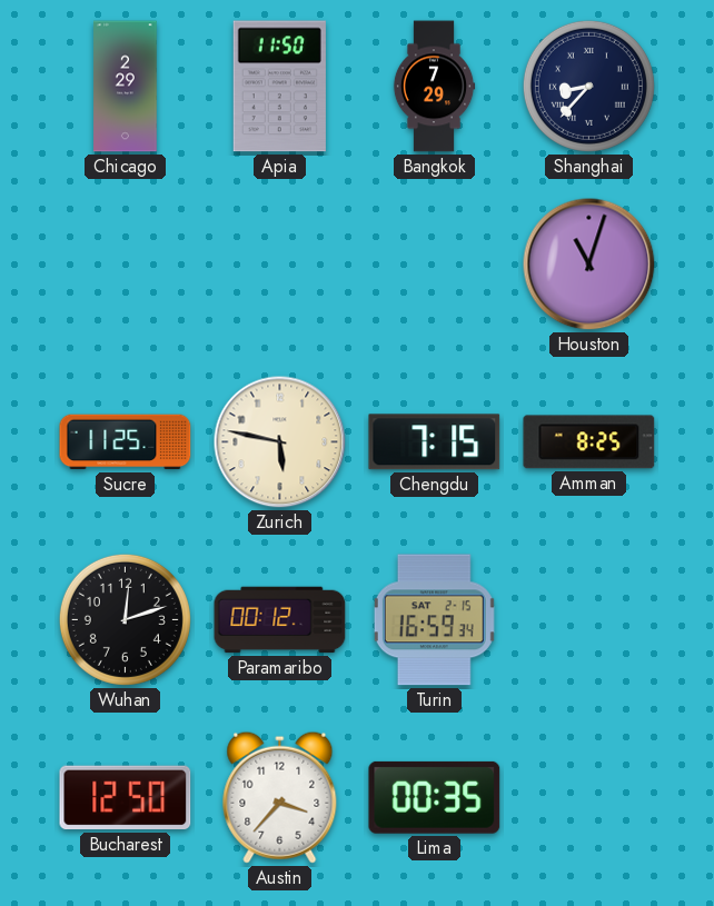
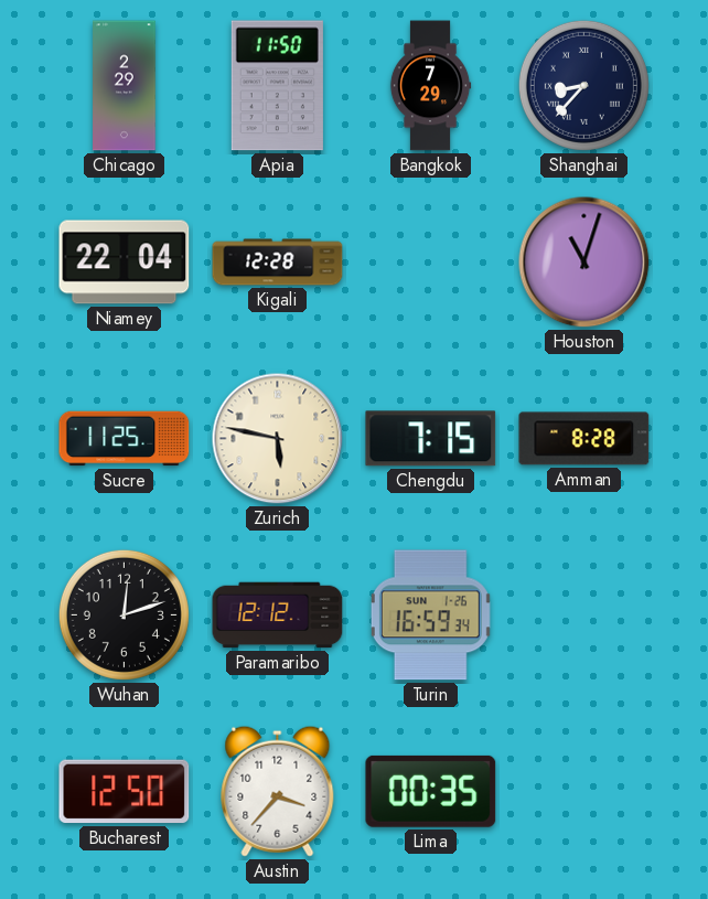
Niamey: none -> 22:04
Kigali: none -> 12:28
Amman: 8:25 -> 8:28
Paramaribo: 00:12 -> 12:12
Turin date: SAT 2-15 -> SUN 1-26
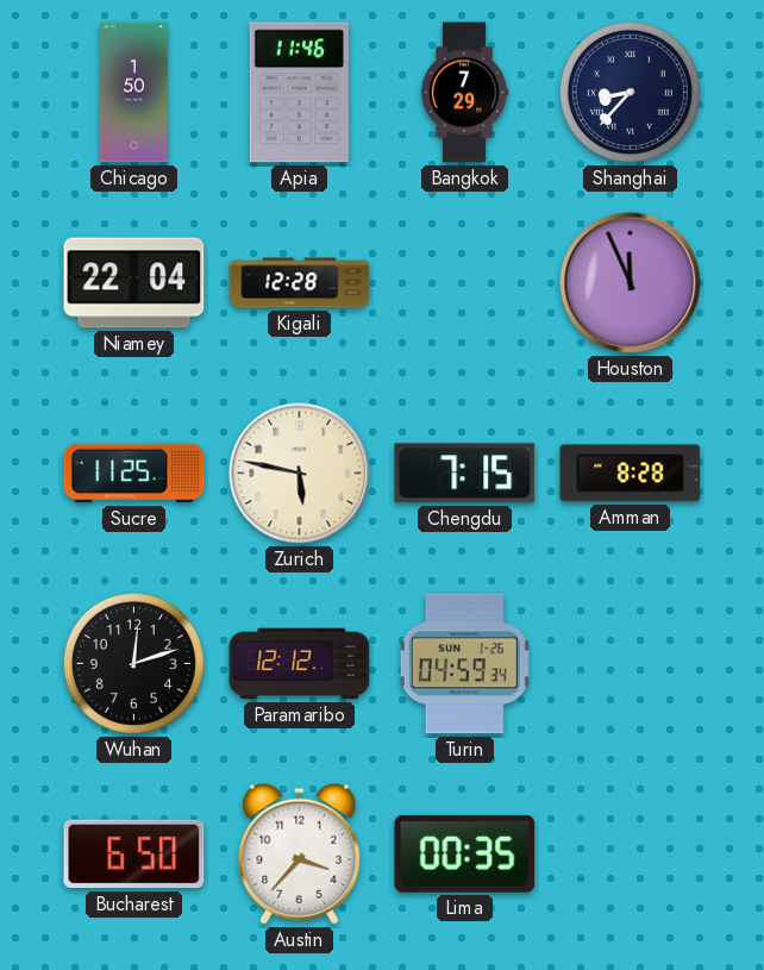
Chicago: 2:29 -> 1:50
Apia: 11:50 -> 11:46
Houston: 11:03 -> 11:56
Turin: 16:59 -> 04:59
Bucharest: 12:50 -> 6:50
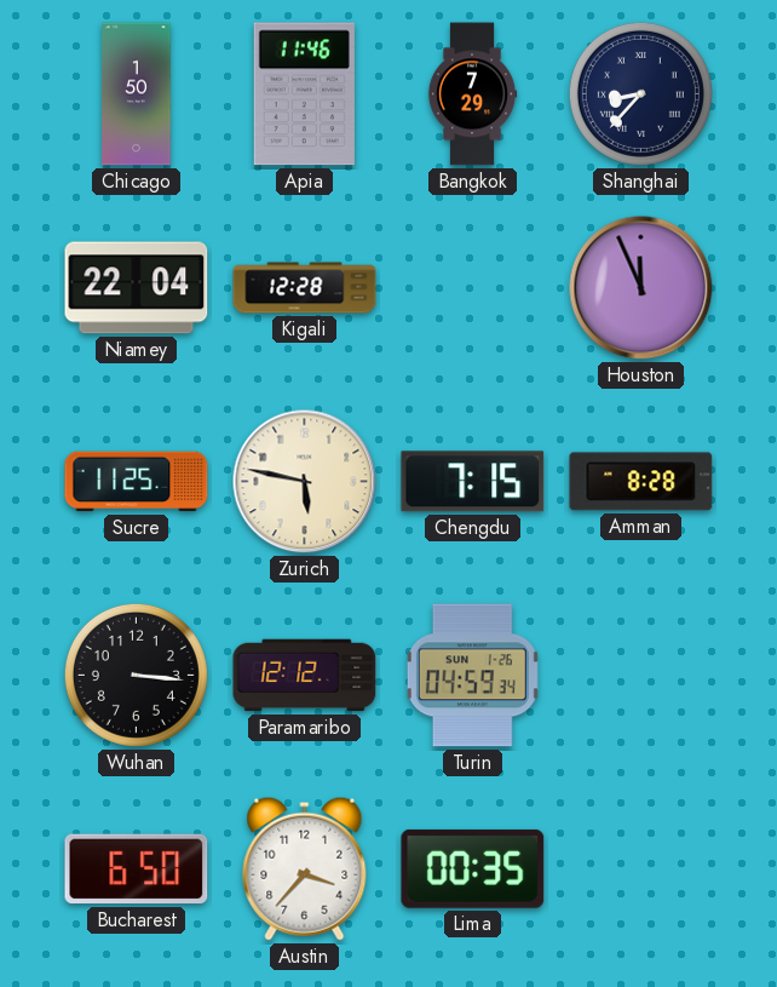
Wuhan: 12:12 -> 3:16
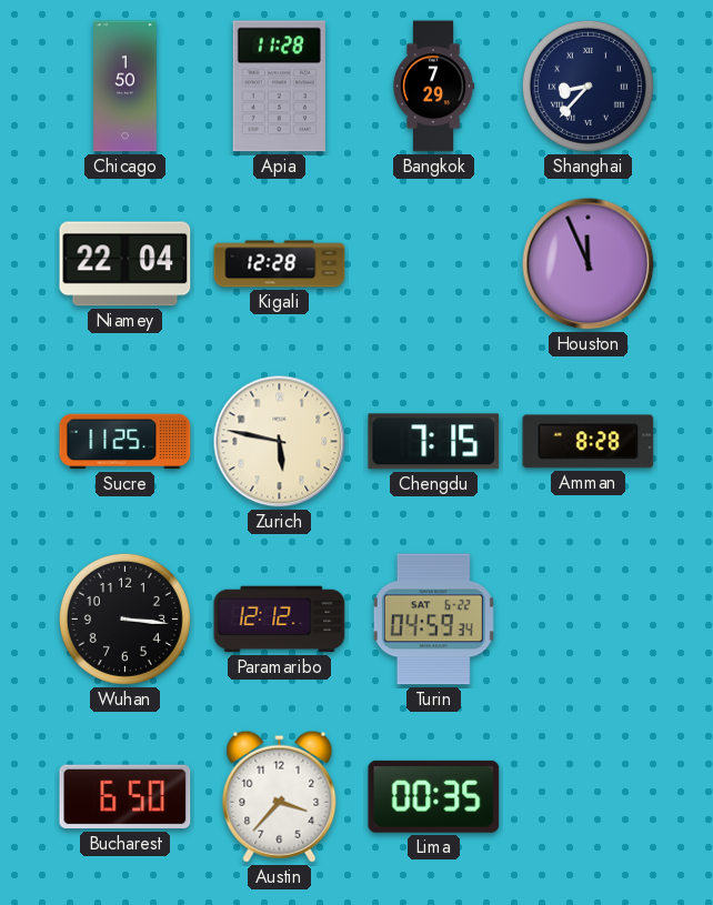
Apia: 11:46 -> 11:28
Turin date: SUN 1-26 -> SAT 6-22
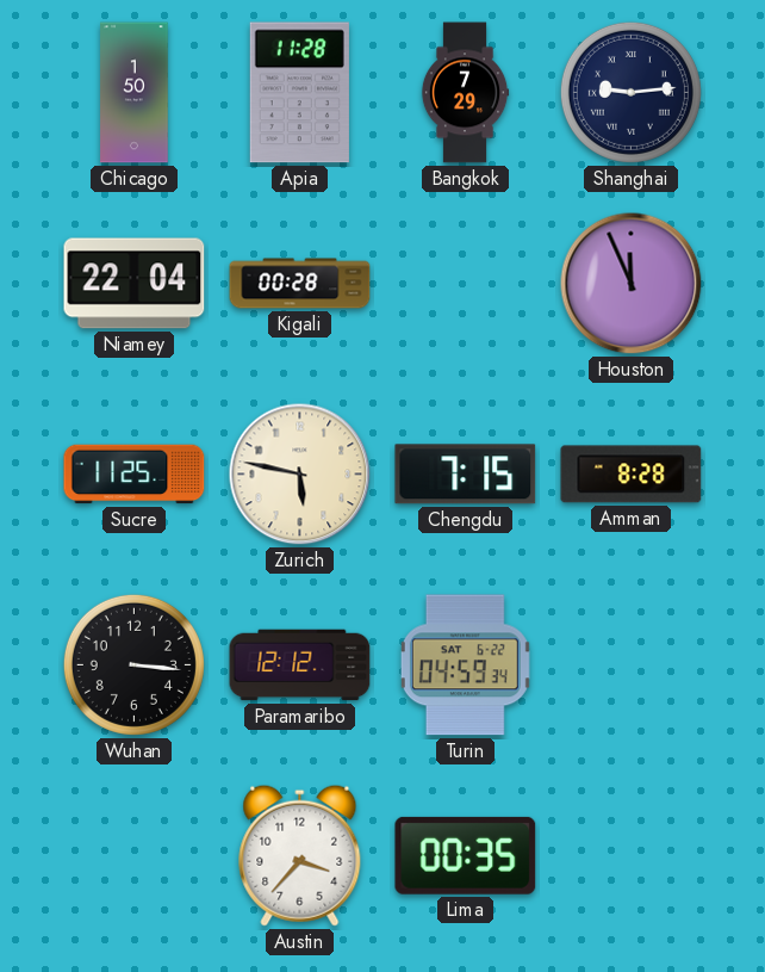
Shanghai: 8:37 -> 9:14
Kigali: 12:28 -> 00:28
Bucharest: 6:50 -> none
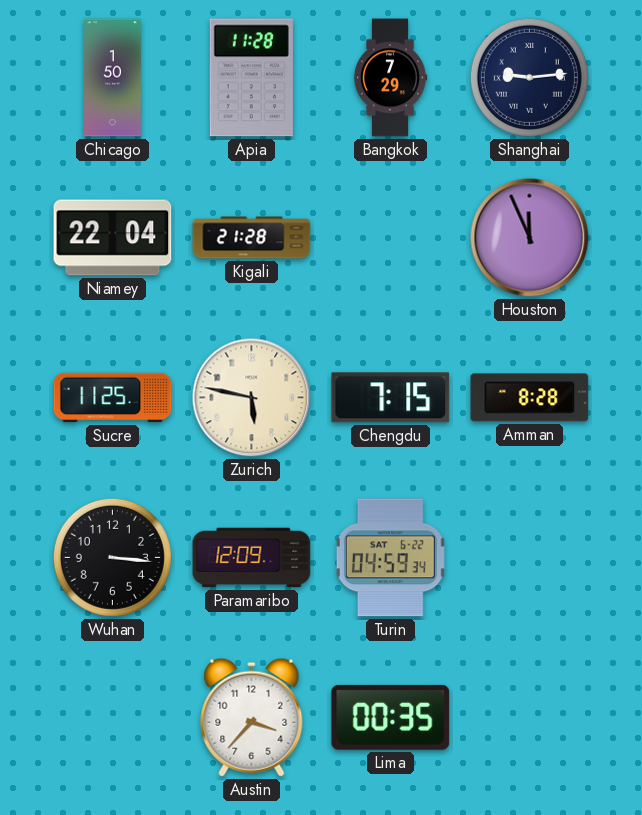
Kigali: 00:28 -> 21:28
Paramaribo: 12:12 -> 12:09
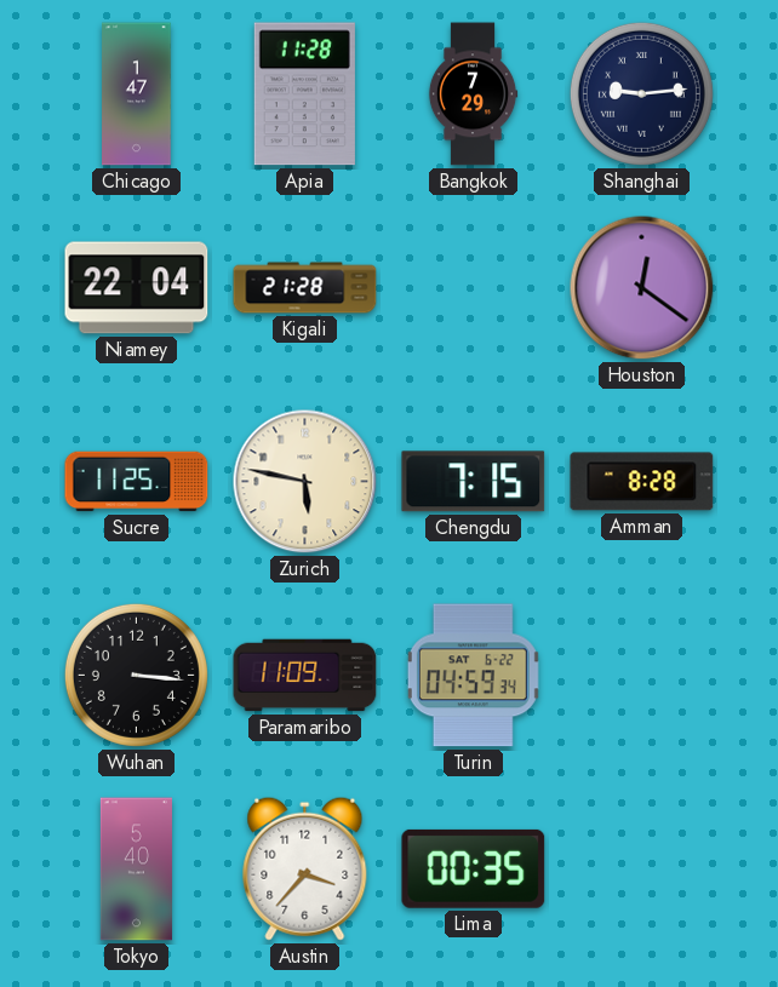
Chicago: 1:50 -> 1:47
Houston: 11:56 -> 12:21
Paramaribo: 12:09 -> 11:09
Tokyo: none -> 5:40
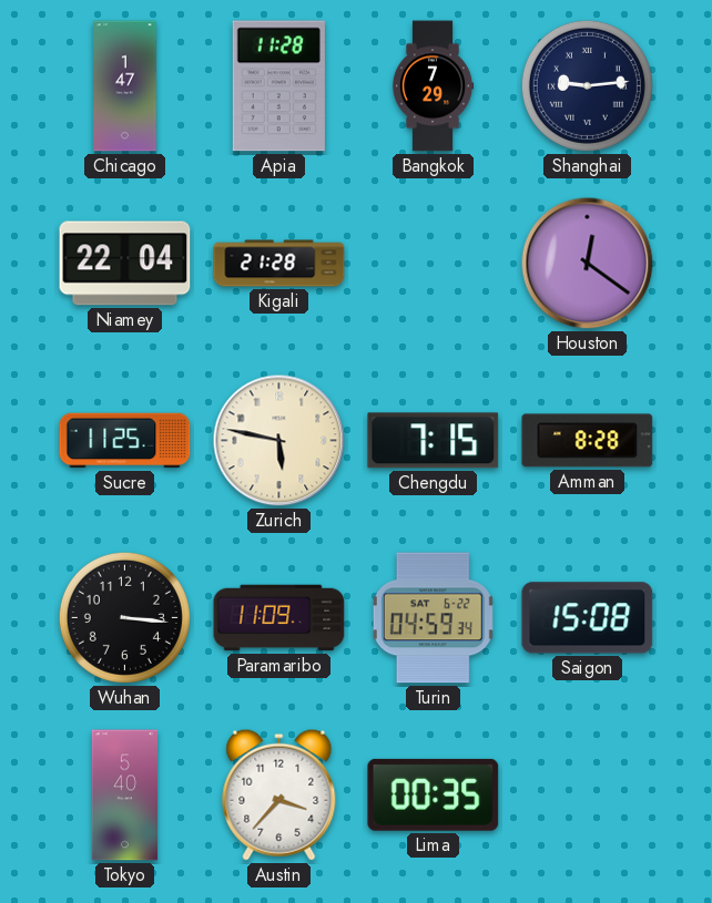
Saigon: none -> 15:08
